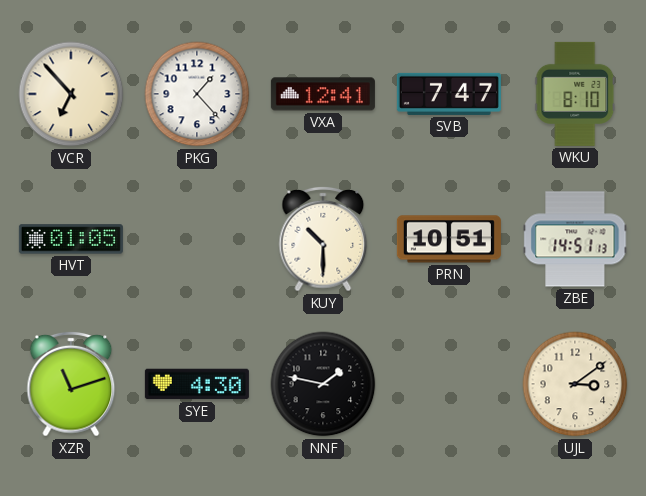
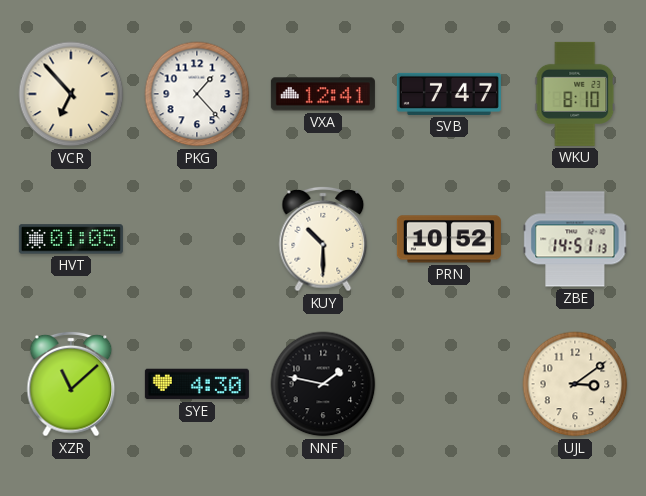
PRN: 10:51 -> 10:52
XZR: 11:12 -> 11:08
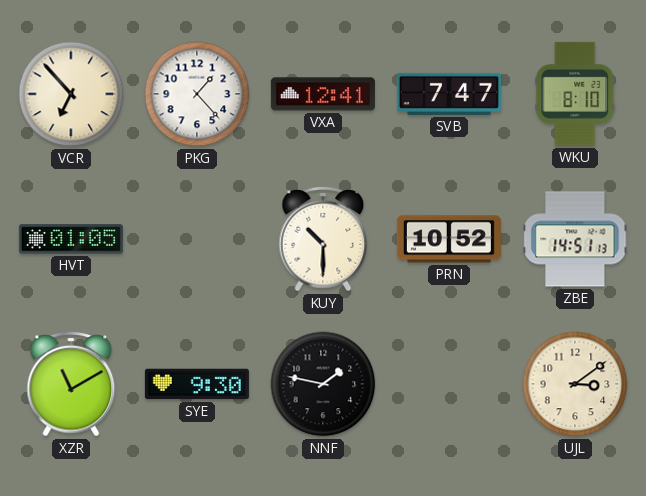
XZR: 11:08 -> 11:10
SYE: 4:30 -> 9:30
